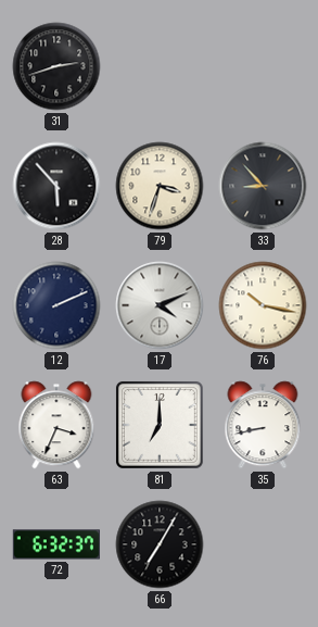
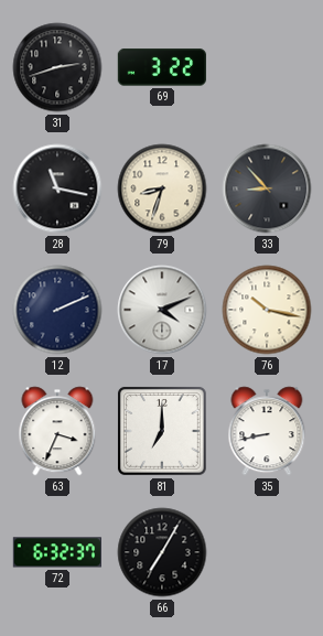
69: none -> 3:22
28: 5:53 -> 11:17
79: 3:33 -> 8:33
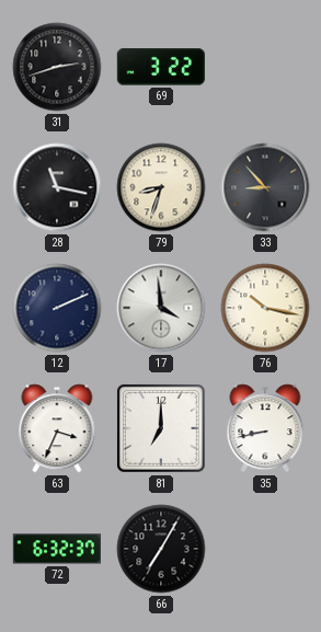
17: 4:11 -> 3:59
